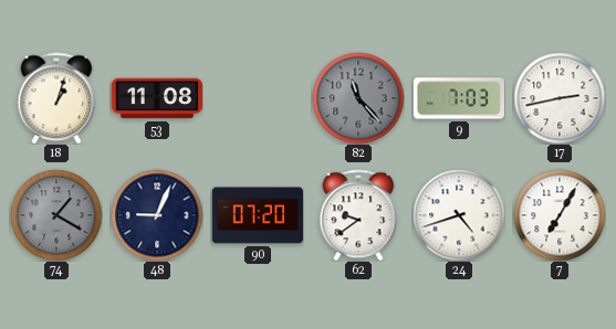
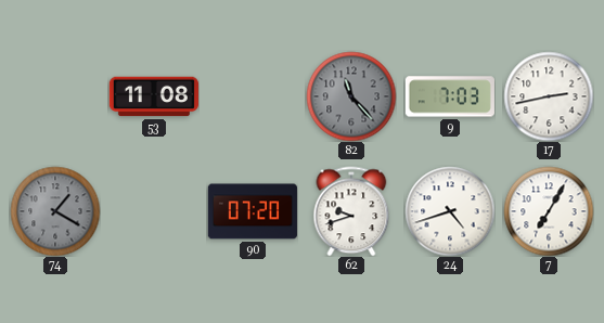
18: 1:03 -> none
48: 9:04 -> none
62: 9:39 -> 9:42
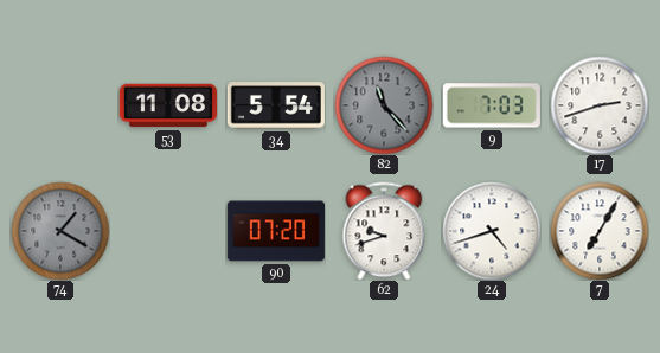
34: none -> 5:54
17: 2:43 -> 2:42
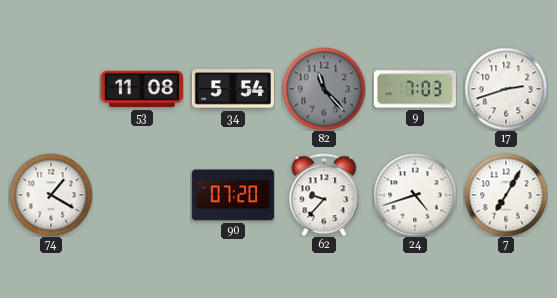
74 dial: grey -> white
62: 9:42 -> 9:37
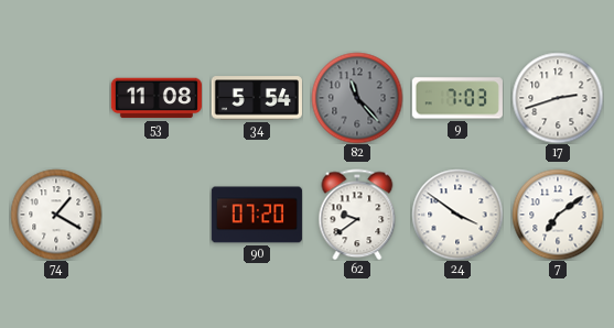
62: 9:37 -> 9:39
24: 4:42 -> 3:51
7: 7:05 -> 7:09
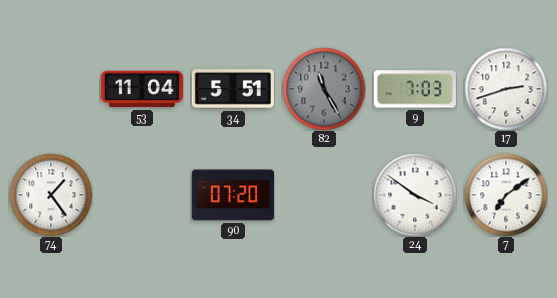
53: 11:08 -> 11:04
34: 5:54 -> 5:51
82: 11:23 -> 11:25
74: 1:20 -> 1:24
62: 9:39 -> none
